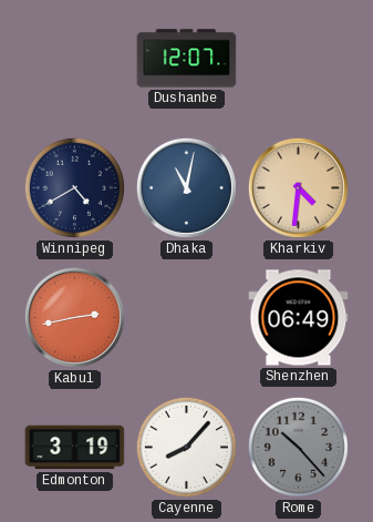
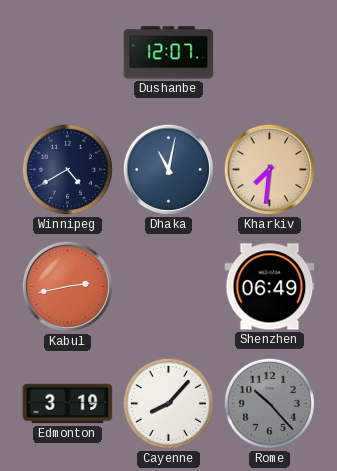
Kharkiv: 4:31 -> 7:31
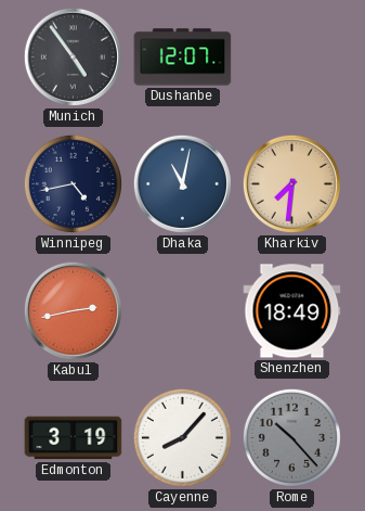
Munich: none -> 4:54
Winnipeg: 4:40 -> 4:43
Shenzhen: 06:49 -> 18:49
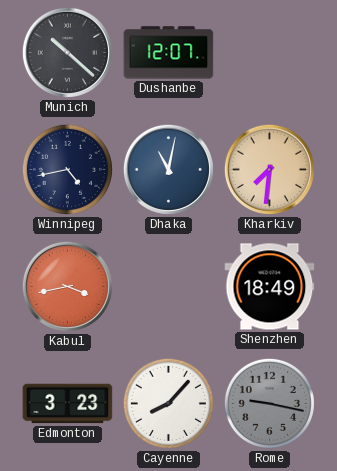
Munich: 4:54 -> 10:22
Kabul: 2:43 -> 3:43
Edmonton: 3:19 -> 3:23
Rome: 10:23 -> 9:17
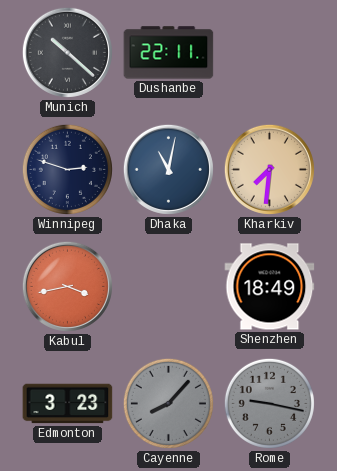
Dushanbe: 12:07 -> 22:11
Winnipeg: 4:43 -> 2:48
Cayenne dial: white -> grey
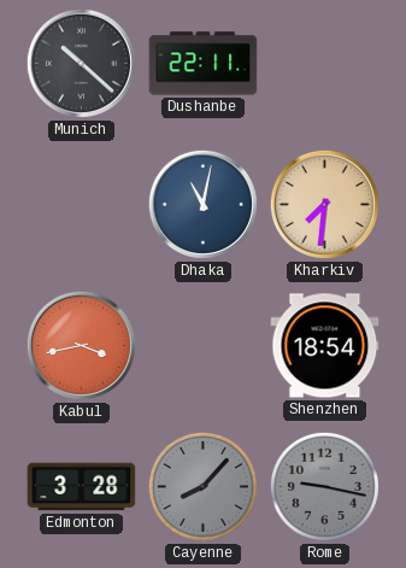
Winnipeg: 2:48 -> none
Shenzhen: 18:49 -> 18:54
Edmonton: 3:23 -> 3:28
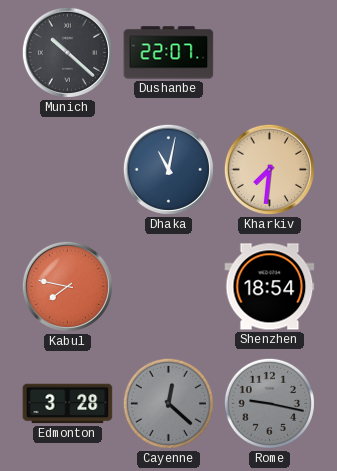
Dushanbe: 22:11 -> 22:07
Kabul: 3:43 -> 7:47
Cayenne: 8:07 -> 12:22
